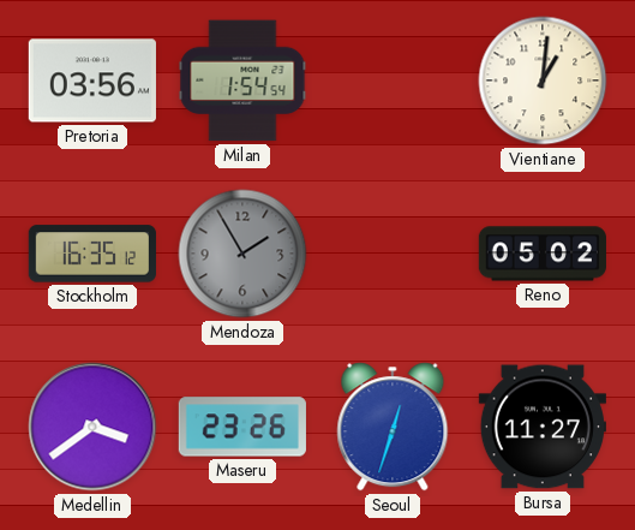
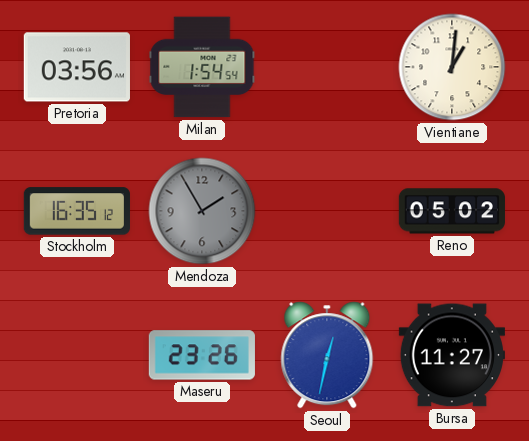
Medellin: 3:39 -> none
Seoul: 12:33 -> 12:32
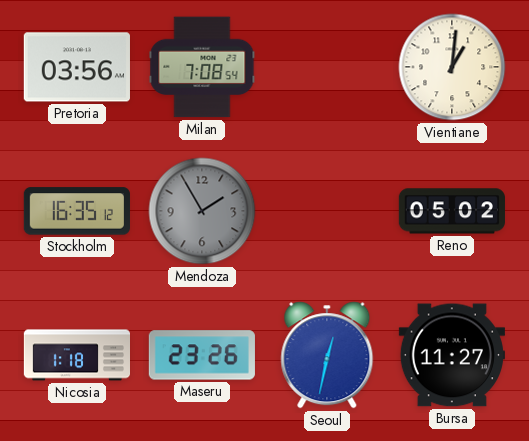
Milan: 1:54 -> 7:08
Nicosia: none -> 1:18
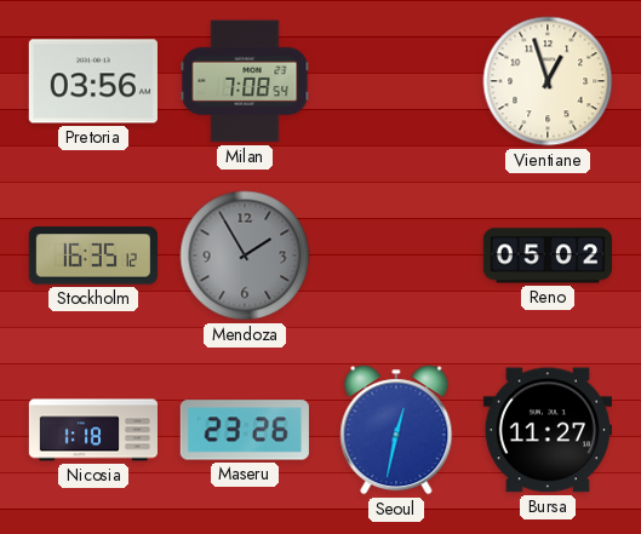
Vientiane: 1:01 -> 12:57
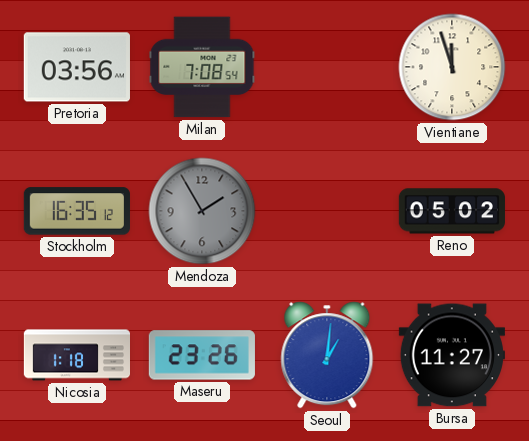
Vientiane: 12:57 -> 11:57
Seoul: 12:32 -> 1:01
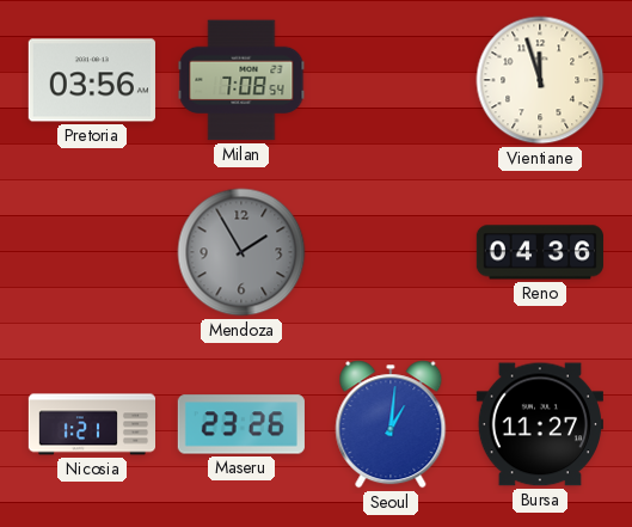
Stockholm: 16:35 -> none
Reno: 05:02 -> 04:36
Nicosia: 1:18 -> 1:21
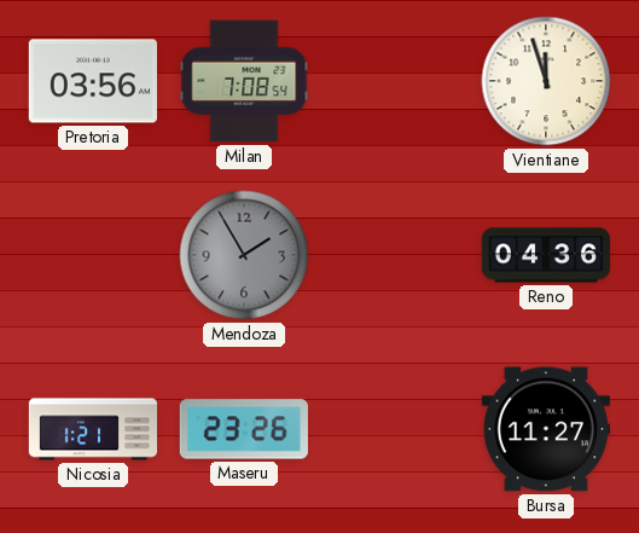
Seoul: 1:01 -> none
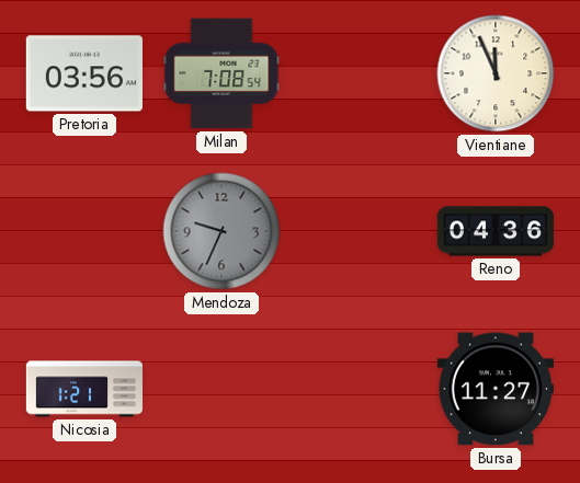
Vientiane: 11:57 -> 11:56
Mendoza: 1:55 -> 9:34
Maseru: 23:26 -> none
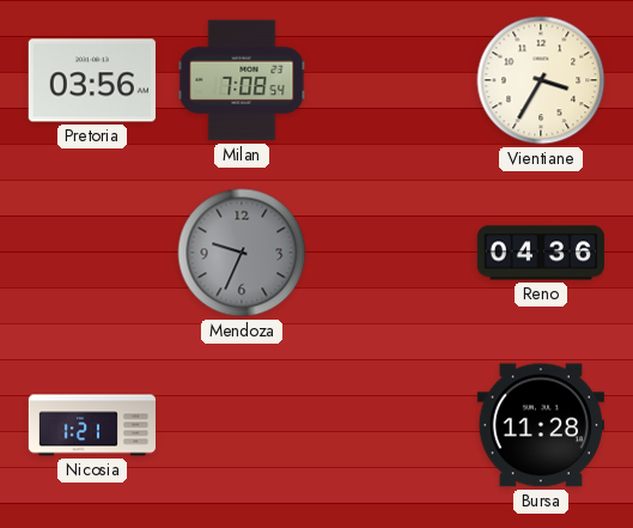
Vientiane: 11:56 -> 3:35
Bursa: 11:27 -> 11:28
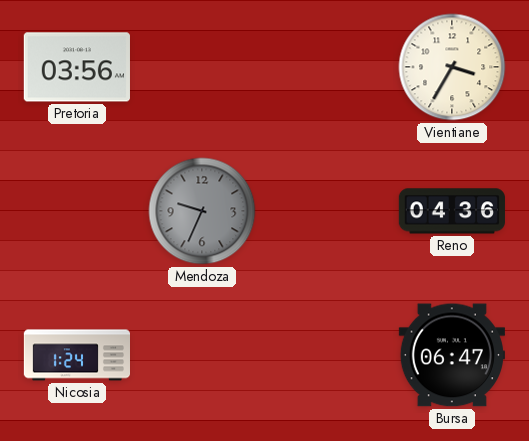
Milan: 7:08 -> none
Nicosia: 1:21 -> 1:24
Bursa: 11:28 -> 06:47
